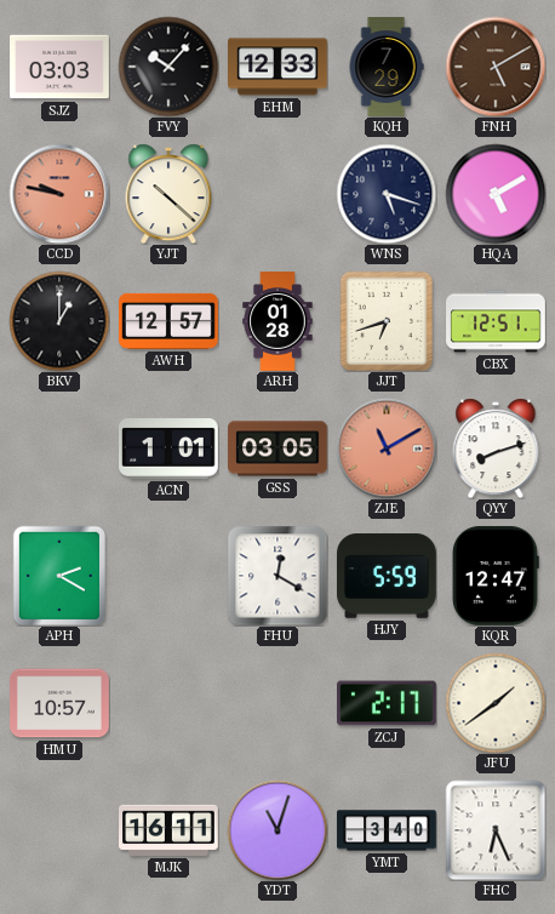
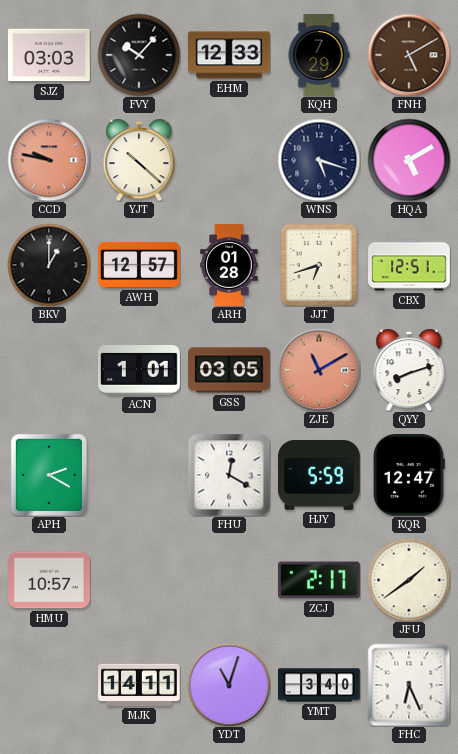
MJK: 16:11 -> 14:11
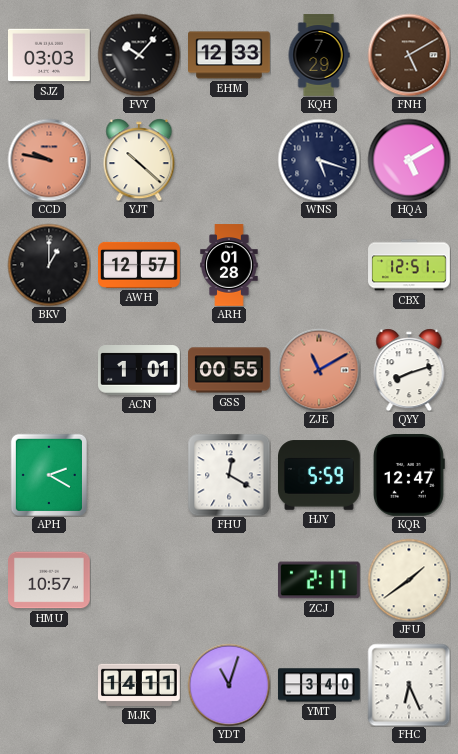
JJT: 6:42 -> none
GSS: 03:05 -> 00:55
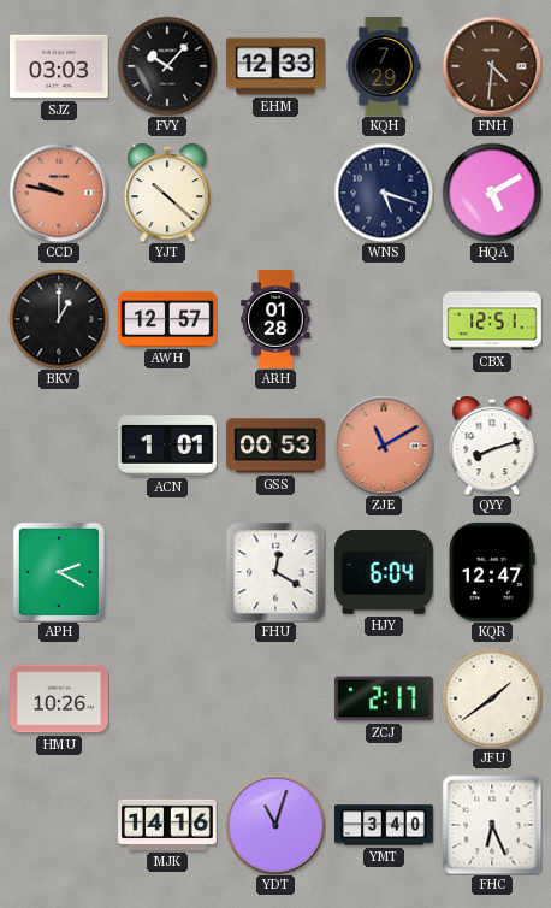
FNH: 5:10 -> 4:31
GSS: 00:55 -> 00:53
HJY: 5:59 -> 6:04
HMU: 10:57 -> 10:26
MJK: 14:11 -> 14:16
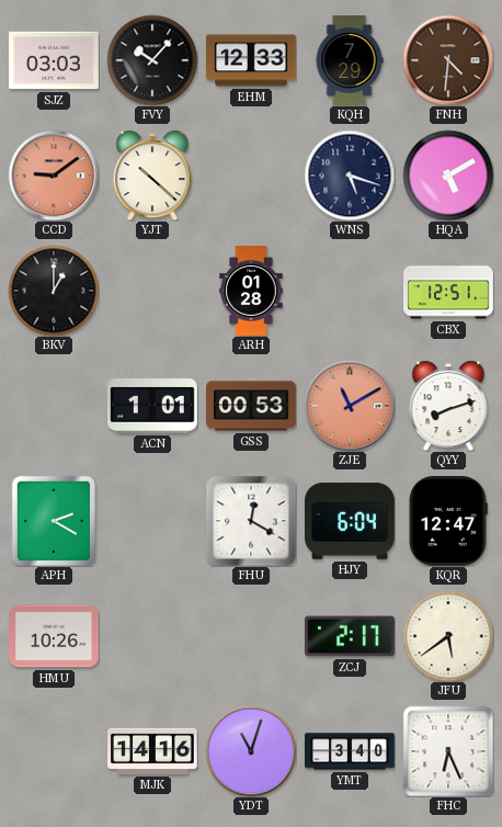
CCD: 9:47 -> 9:09
AWH: 12:57 -> none
JFU: 1:39 -> 5:39
